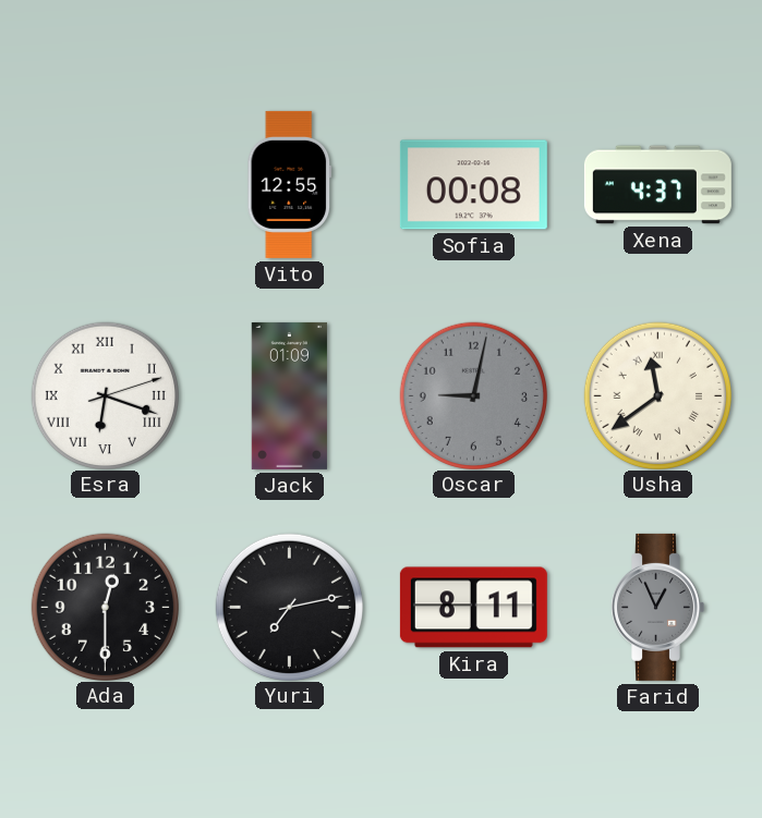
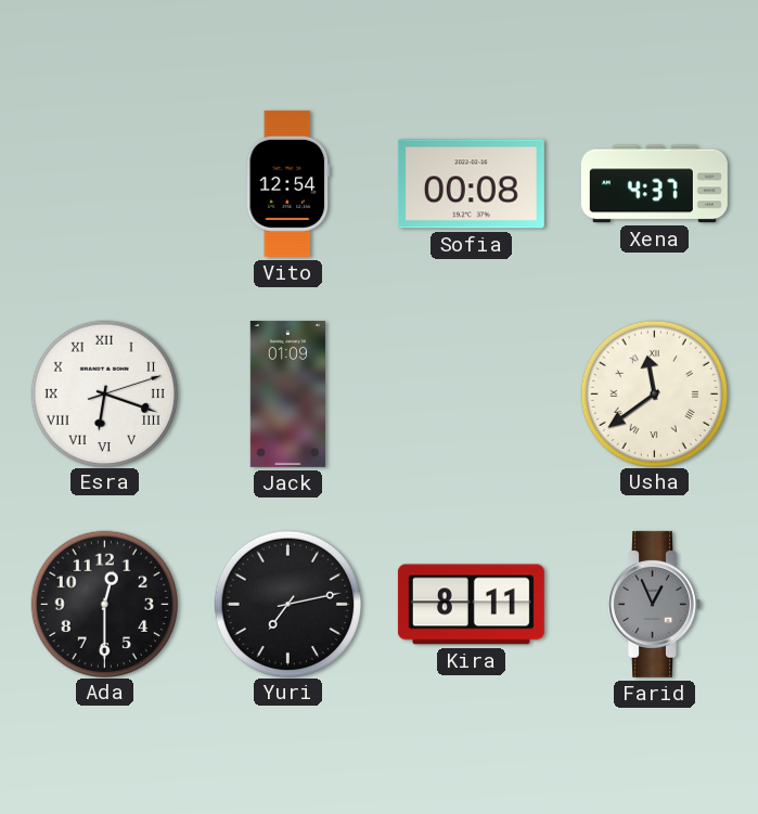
Vito: 12:55 -> 12:54
Oscar: 9:02 -> none
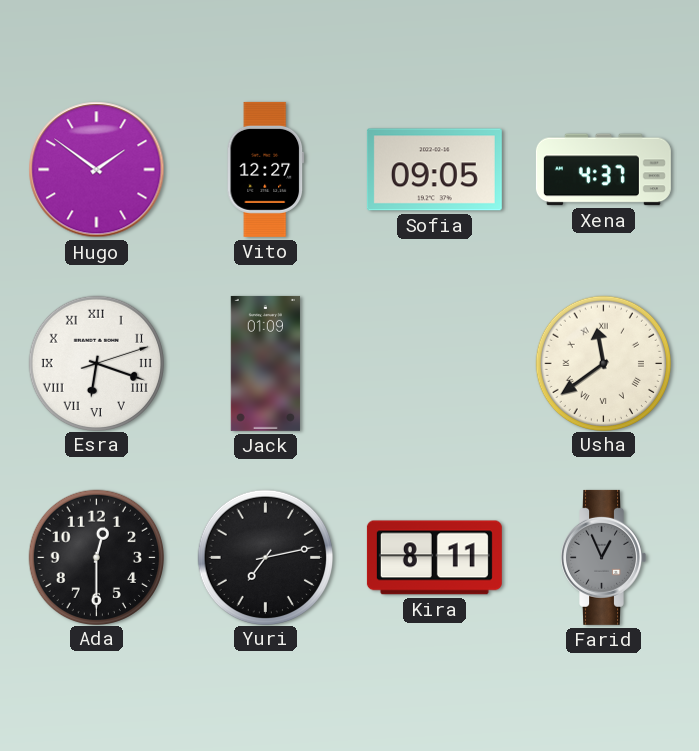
Hugo: none -> 1:51
Vito: 12:54 -> 12:27
Sofia: 00:08 -> 09:05
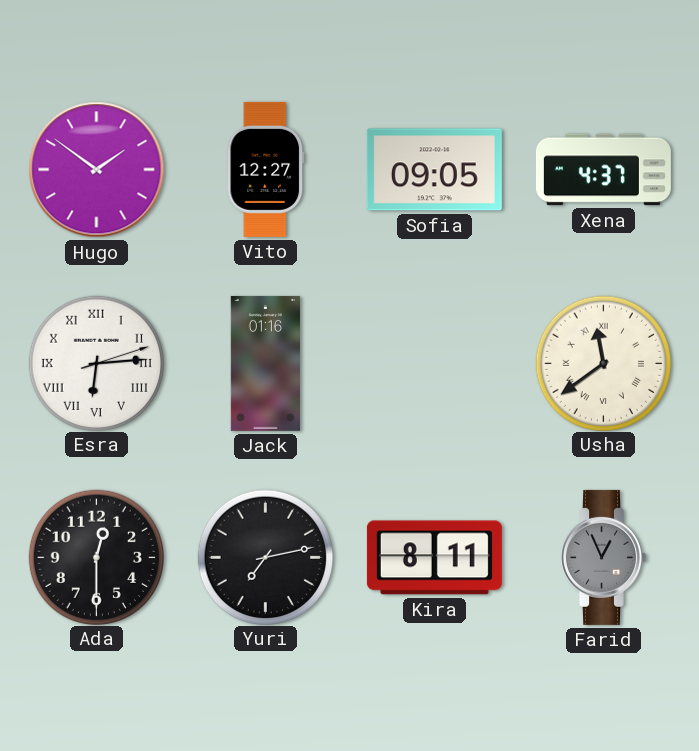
Esra: 6:18 -> 6:14
Jack: 01:09 -> 01:16
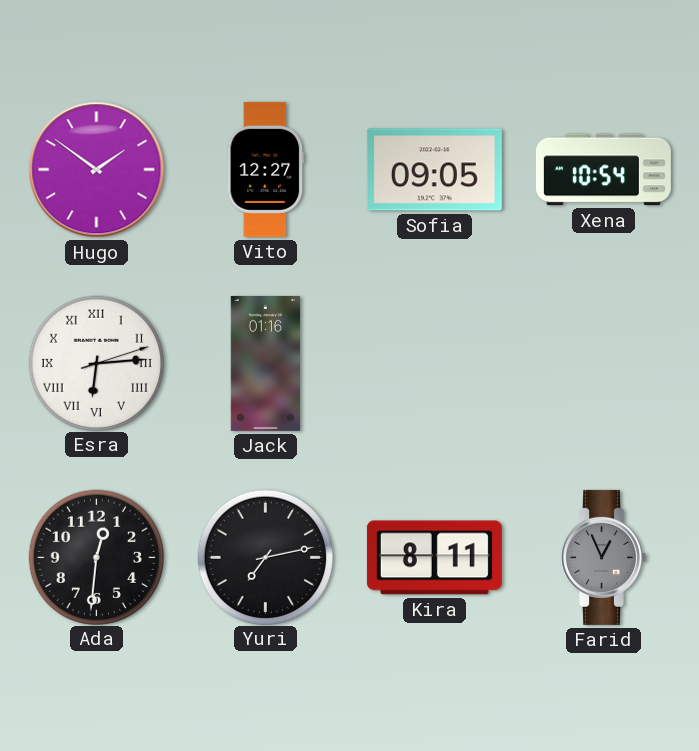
Xena: 4:37 -> 10:54
Usha: 11:39 -> none
Ada: 12:30 -> 12:31
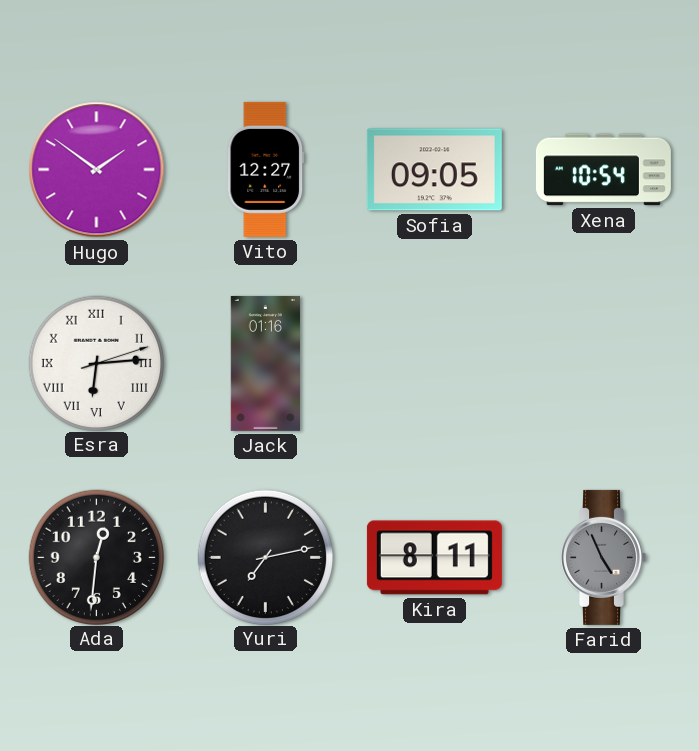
Farid: 12:56 -> 4:56
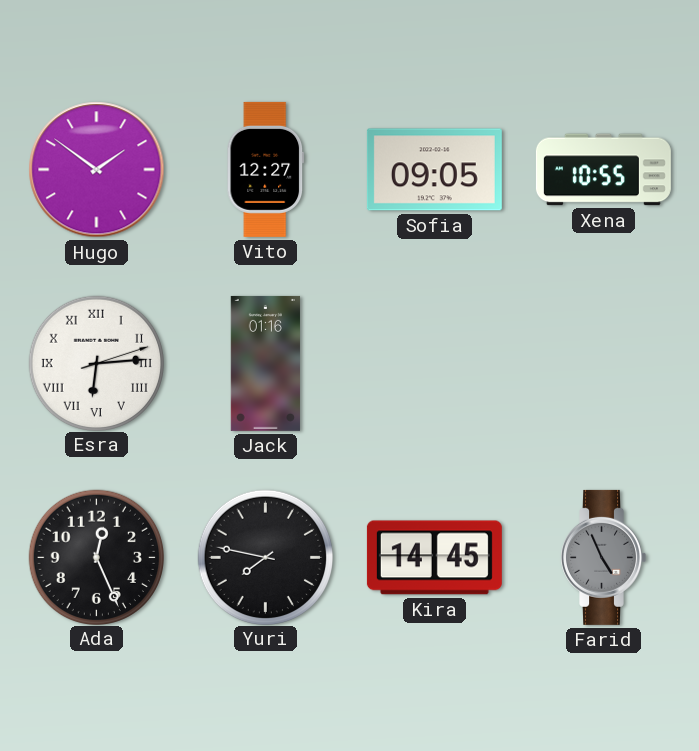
Xena: 10:54 -> 10:55
Ada: 12:31 -> 12:26
Yuri: 7:13 -> 7:47
Kira: 8:11 -> 14:45
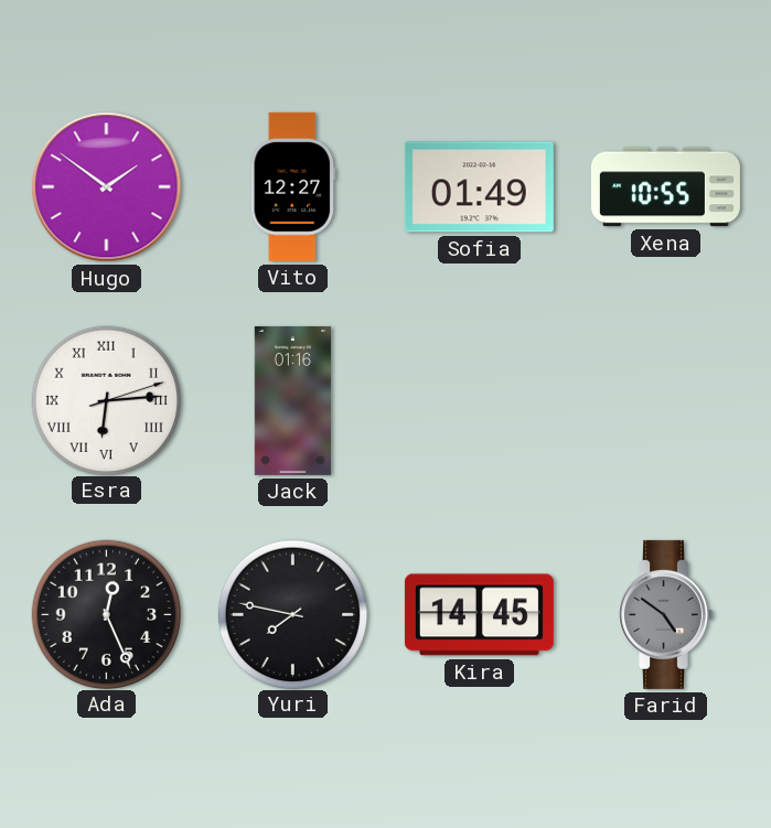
Sofia: 09:05 -> 01:49
Farid: 4:56 -> 4:51
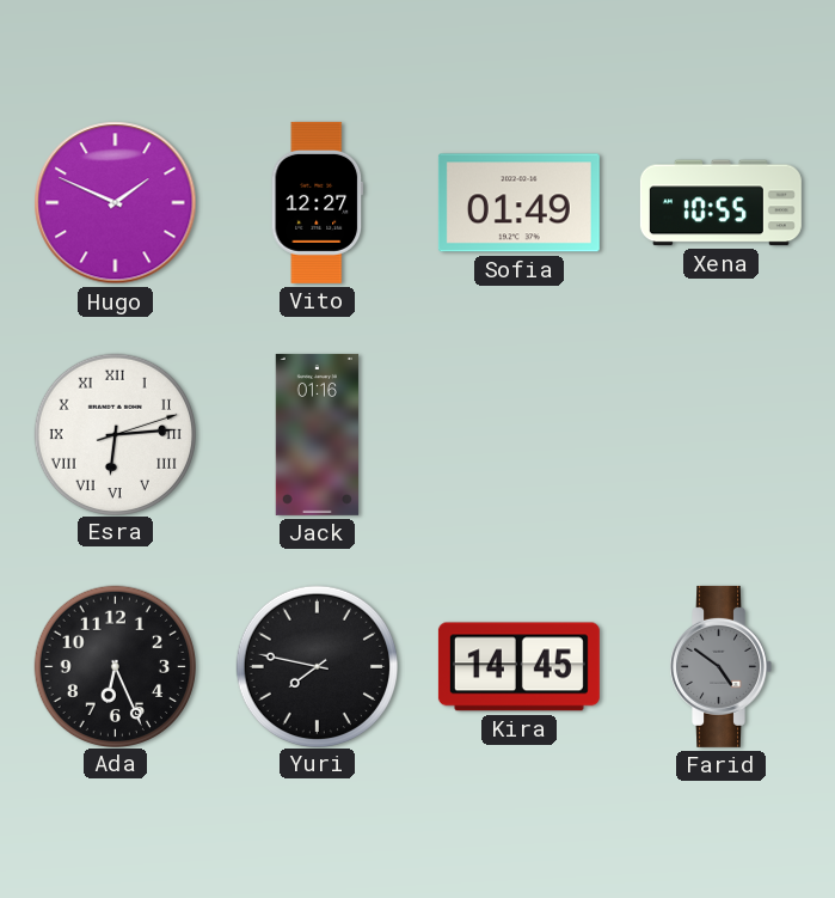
Hugo: 1:51 -> 1:49
Ada: 12:26 -> 6:26
